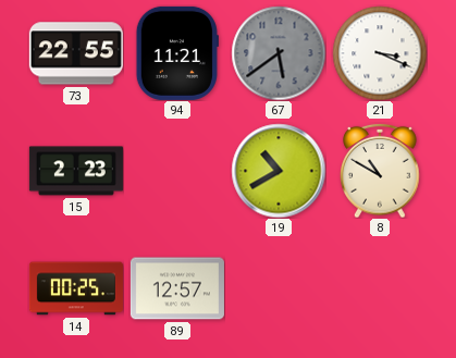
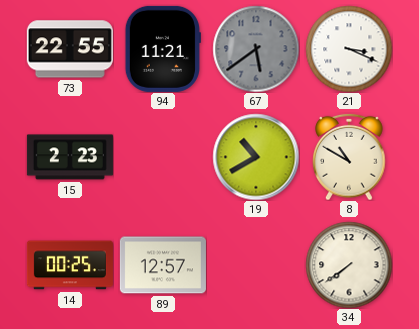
34: none -> 7:39
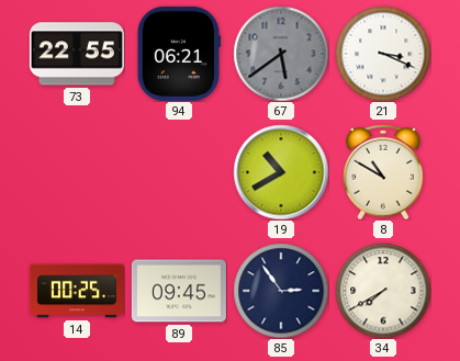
94: 11:21 -> 06:21
15: 2:23 -> none
89: 12:57 -> 09:45
85: none -> 2:54
34: 7:39 -> 7:40
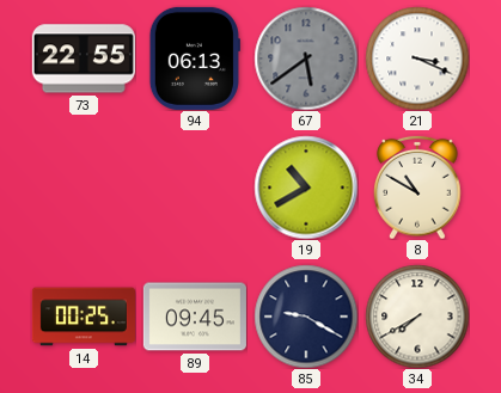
94: 06:21 -> 06:13
85: 2:54 -> 9:20
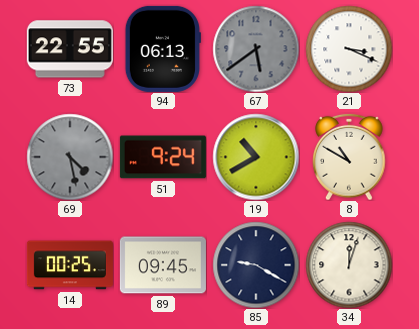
69: none -> 4:28
51: none -> 9:24
34: 7:40 -> 12:03
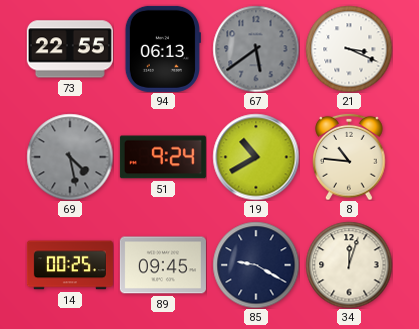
8: 10:50 -> 10:46
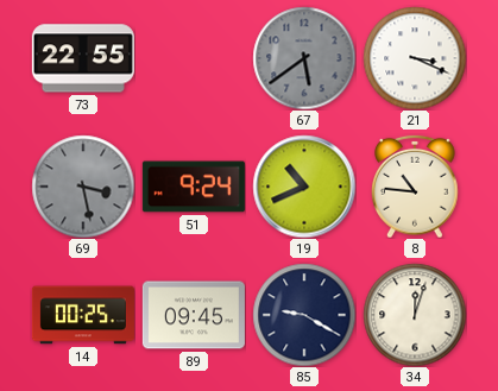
94: 06:13 -> none
69: 4:28 -> 3:28
19: 10:40 -> 10:41
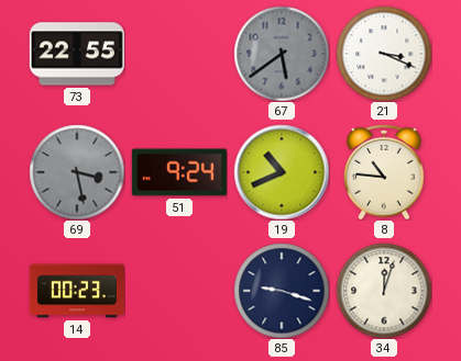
14: 00:25 -> 00:23
89: 09:45 -> none
85: 9:20 -> 9:18
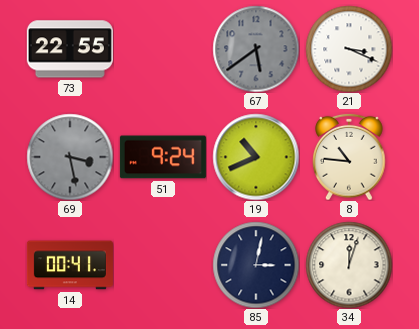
14: 00:23 -> 00:41
85: 9:18 -> 3:02
